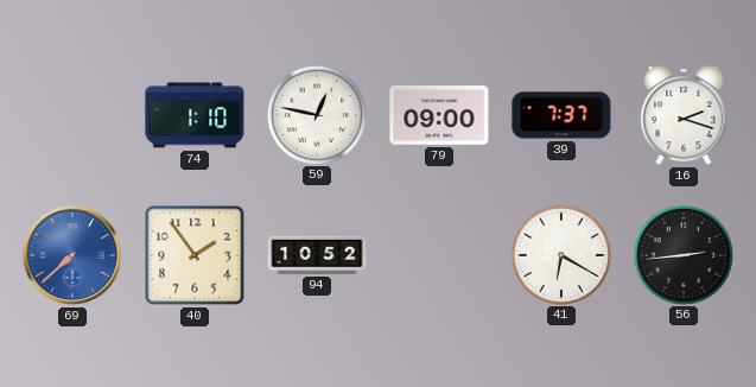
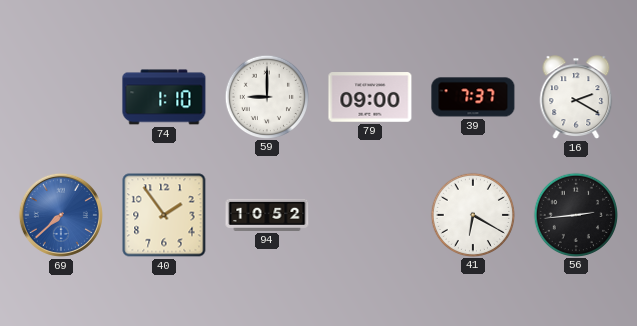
59: 12:47 -> 9:00
16: 2:18 -> 2:20
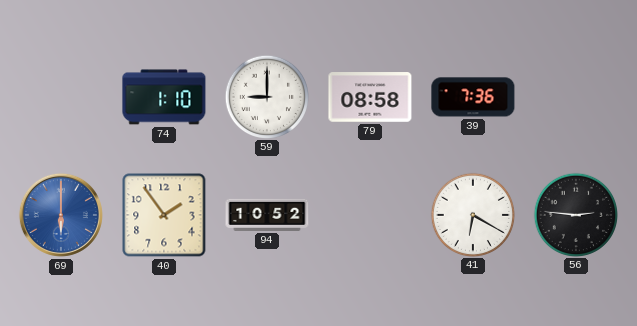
79: 09:00 -> 08:58
39: 7:37 -> 7:36
16: 2:20 -> none
69: 7:38 -> 6:00
56: 2:44 -> 2:46
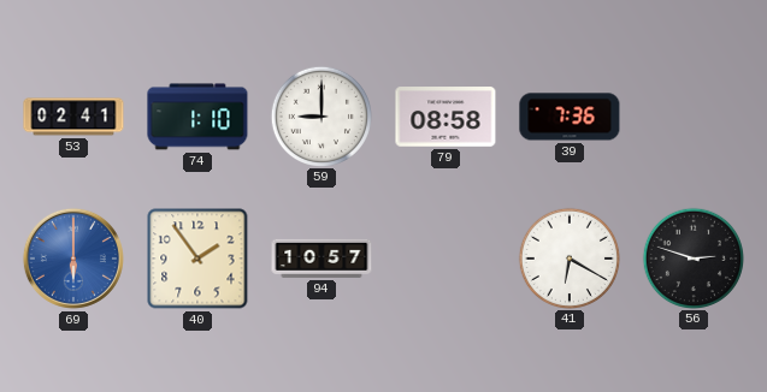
53: none -> 02:41
94: 10:52 -> 10:57
56: 2:46 -> 2:48
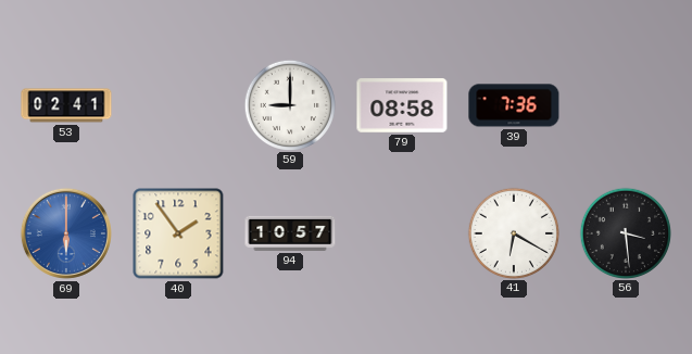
74: 1:10 -> none
56: 2:48 -> 3:29
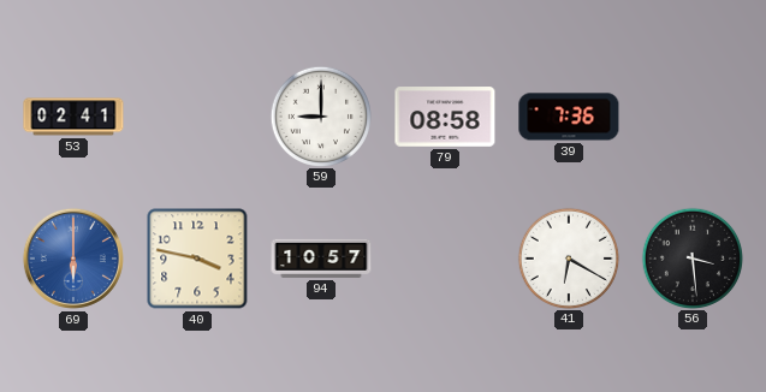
40: 1:54 -> 3:47
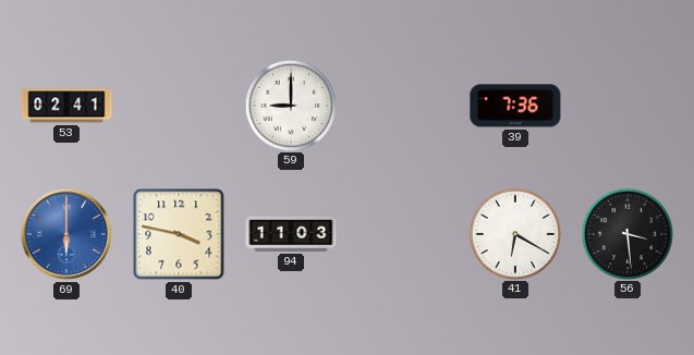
79: 08:58 -> none
94: 10:57 -> 11:03
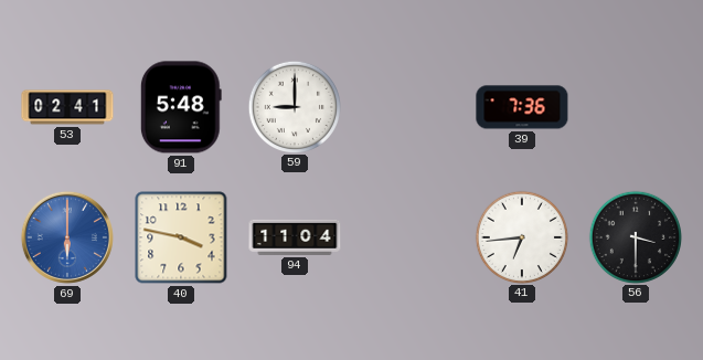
91: none -> 5:48
94: 11:03 -> 11:04
41: 6:20 -> 6:44
56: 3:29 -> 3:30
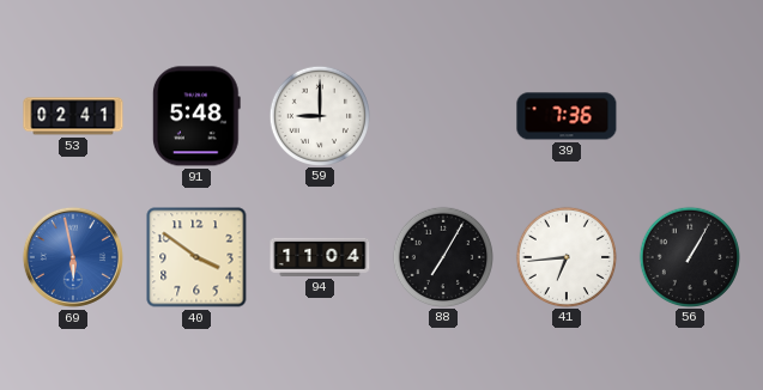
69: 6:00 -> 5:58
40: 3:47 -> 3:51
88: none -> 7:05
56: 3:30 -> 1:05
